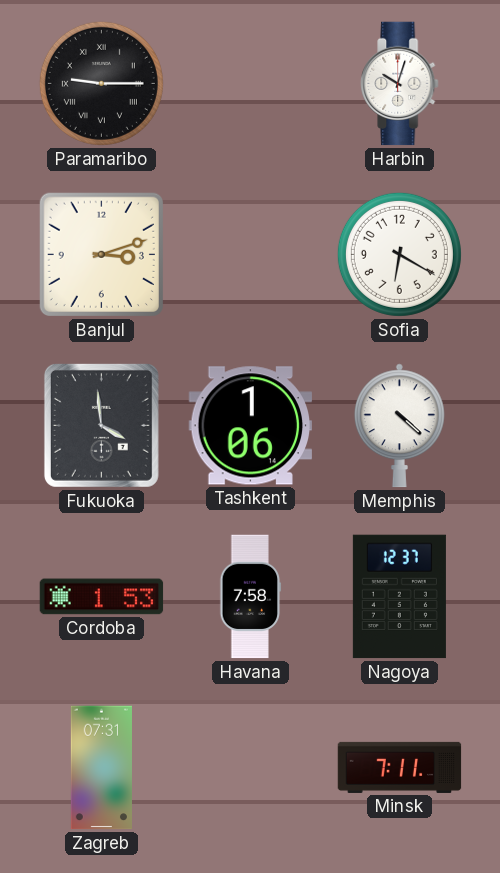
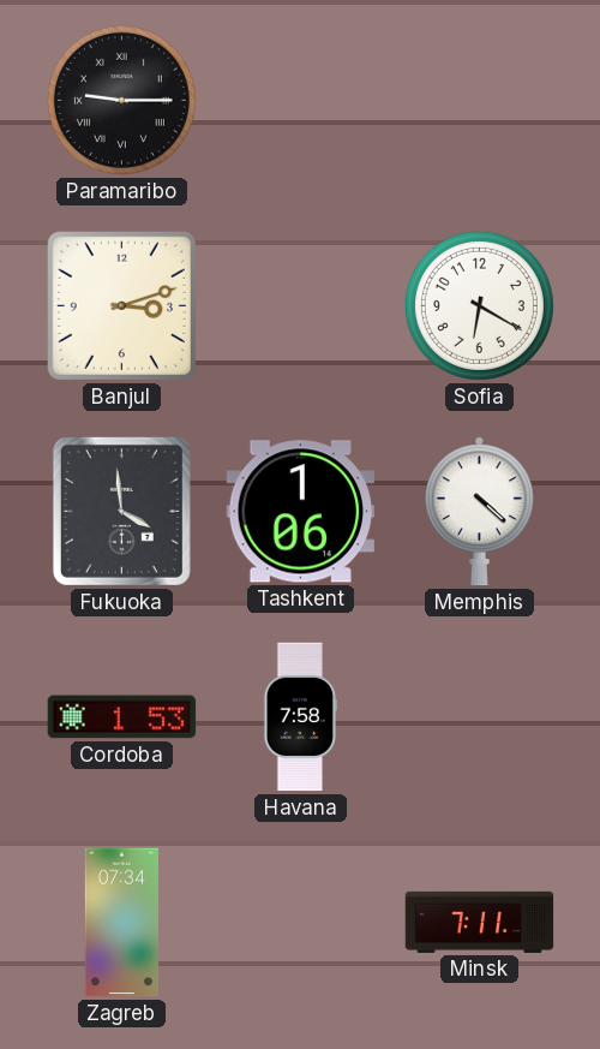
Harbin: 10:03 -> none
Nagoya: 12:37 -> none
Zagreb: 07:31 -> 07:34
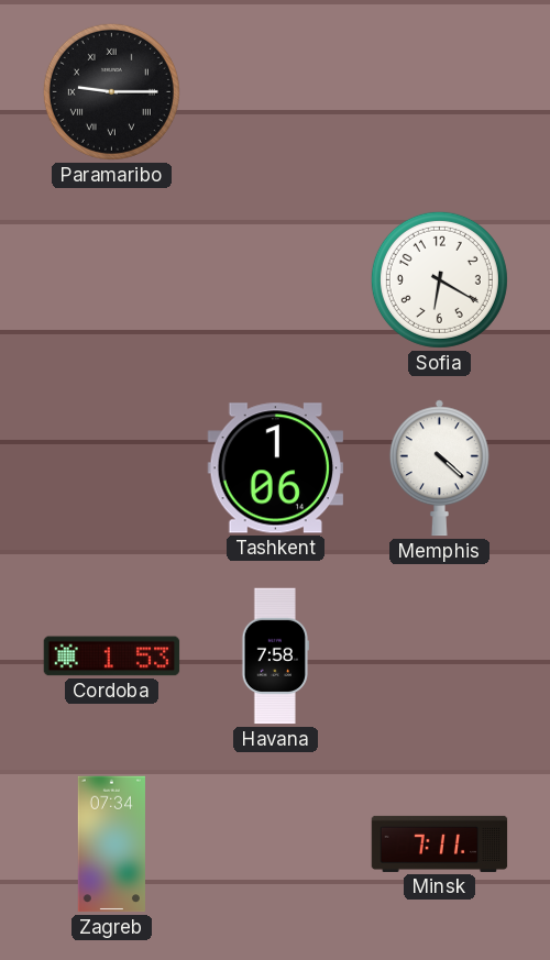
Banjul: 3:12 -> none
Fukuoka: 3:59 -> none
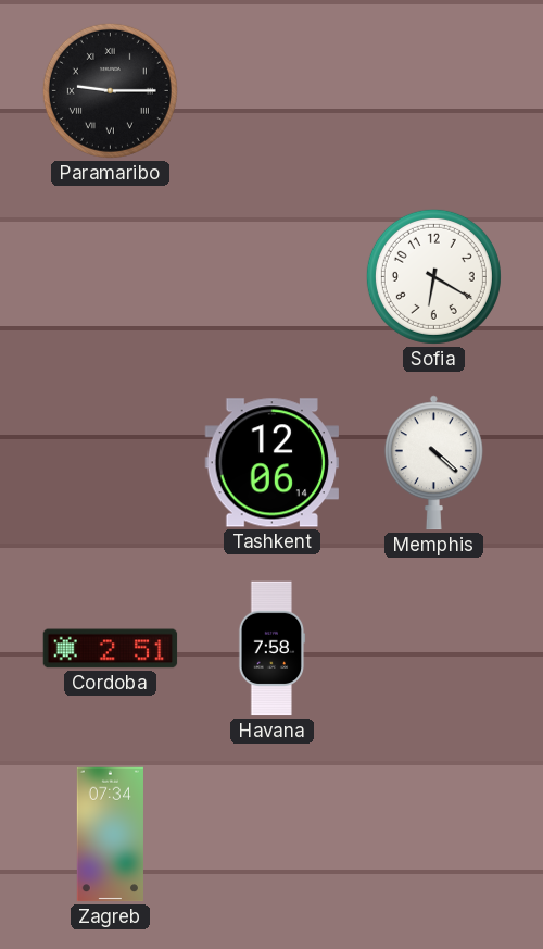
Tashkent: 1:06 -> 12:06
Cordoba: 1:53 -> 2:51
Minsk: 7:11 -> none
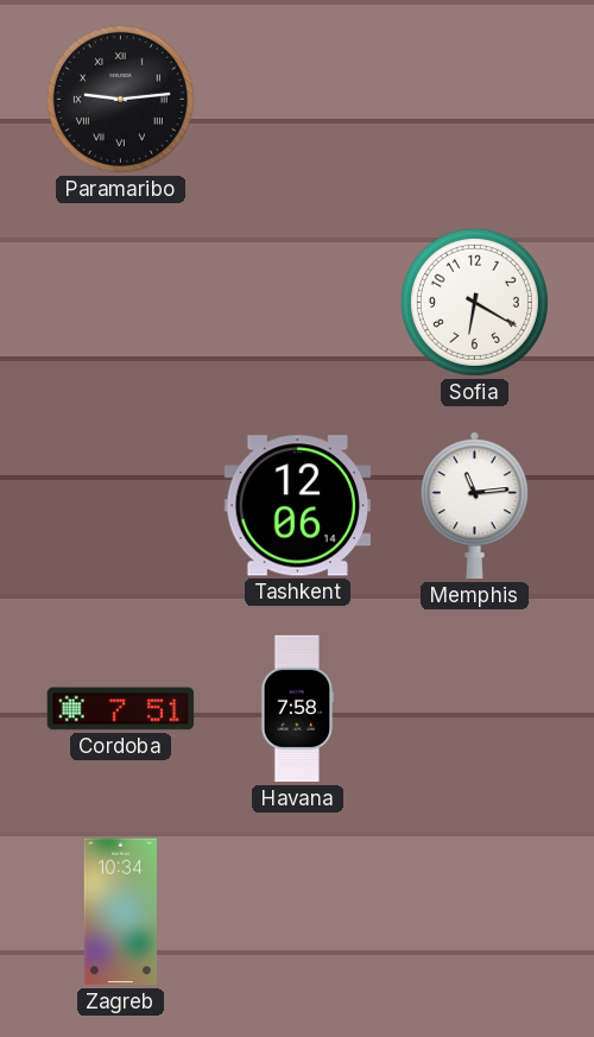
Paramaribo: 9:15 -> 9:14
Memphis: 4:22 -> 11:14
Cordoba: 2:51 -> 7:51
Zagreb: 07:34 -> 10:34
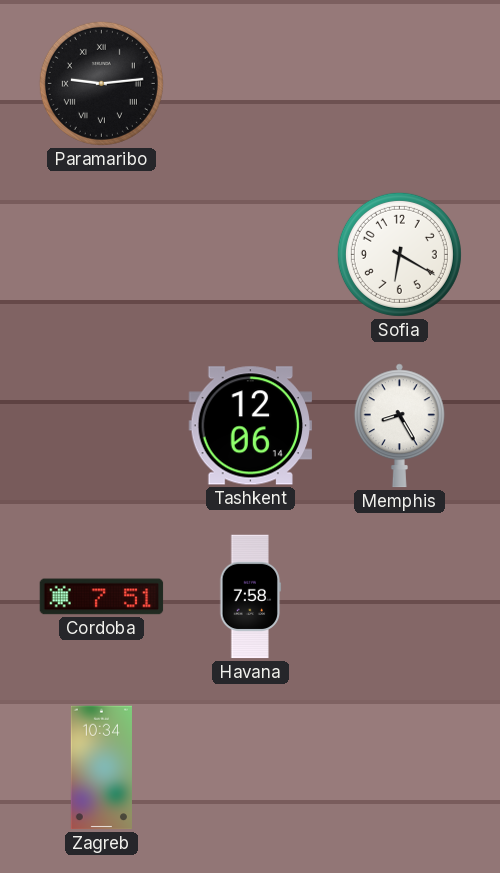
Memphis: 11:14 -> 8:25
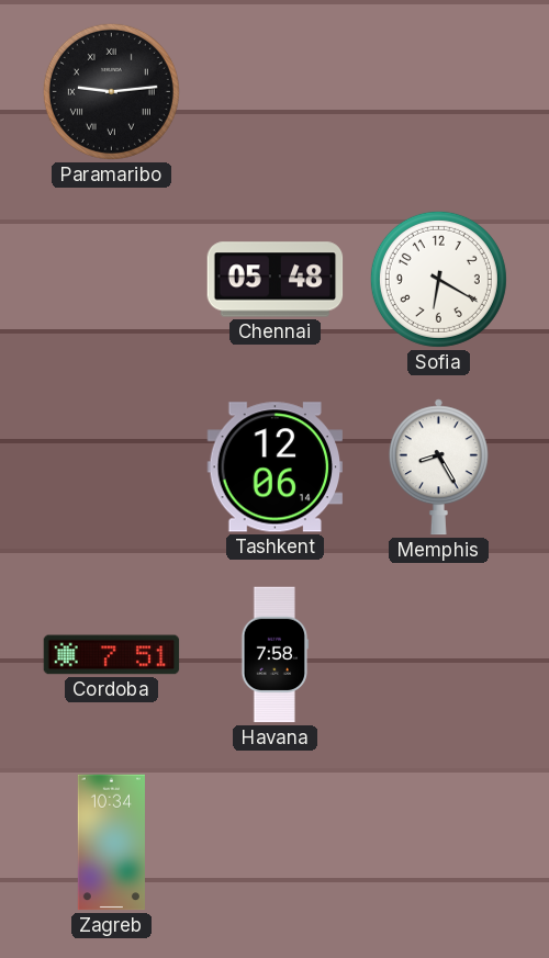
Chennai: none -> 05:48
